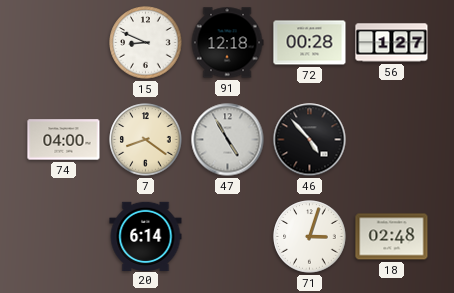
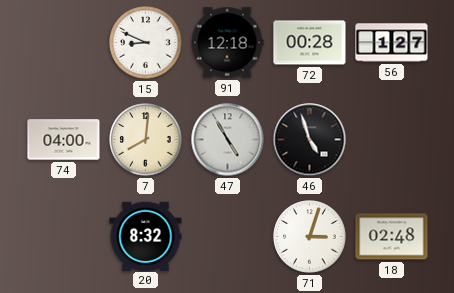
7: 8:21 -> 8:01
46: 4:53 -> 4:57
20: 6:14 -> 8:32
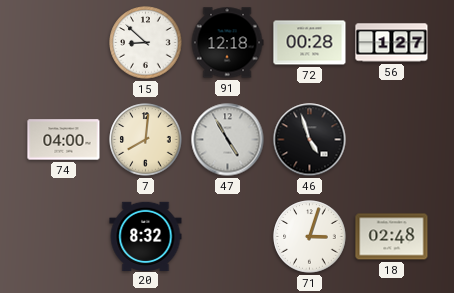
15: 8:49 -> 8:52
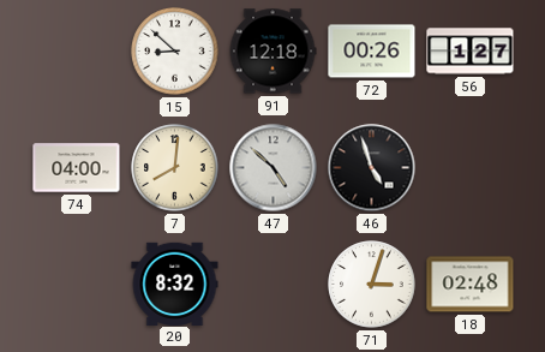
72: 00:28 -> 00:26
47: 4:55 -> 4:52
